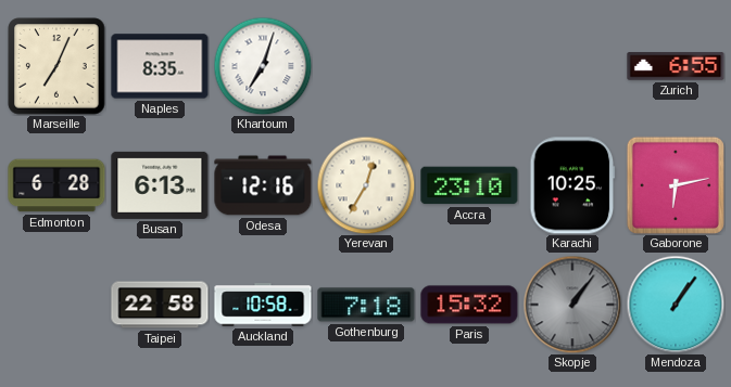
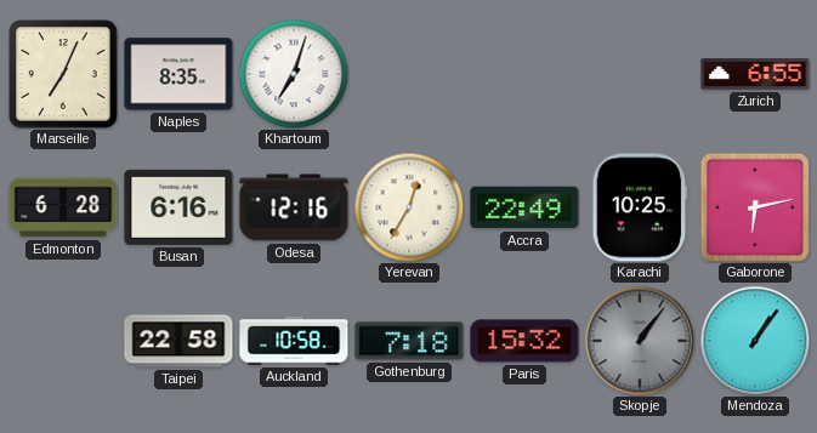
Busan: 6:13 -> 6:16
Accra: 23:10 -> 22:49
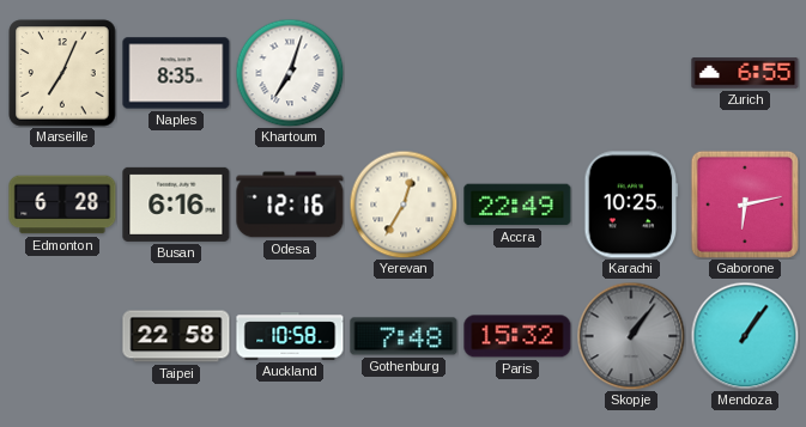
Gothenburg: 7:18 -> 7:48
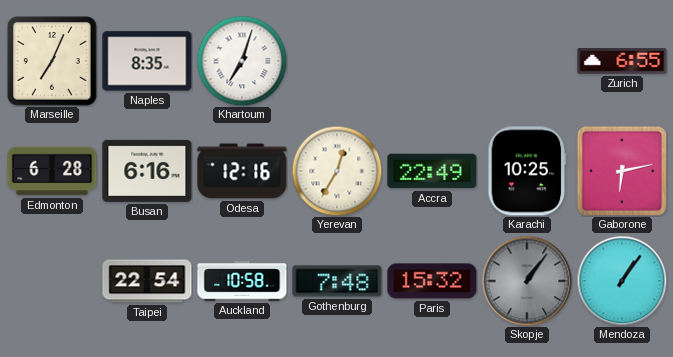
Taipei: 22:58 -> 22:54
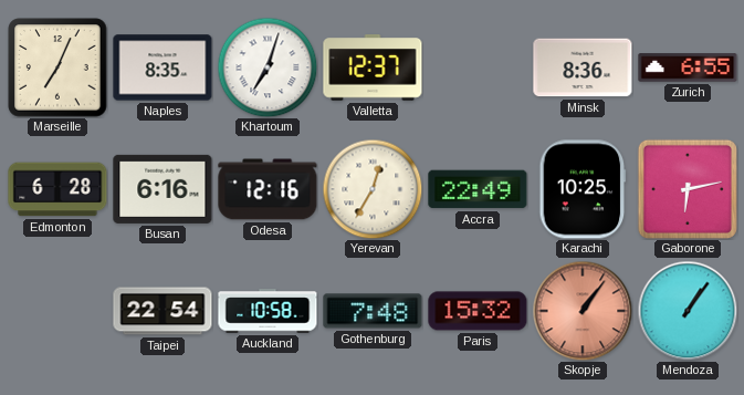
Valletta: none -> 12:37
Minsk: none -> 8:36
Skopje dial: grey -> salmon
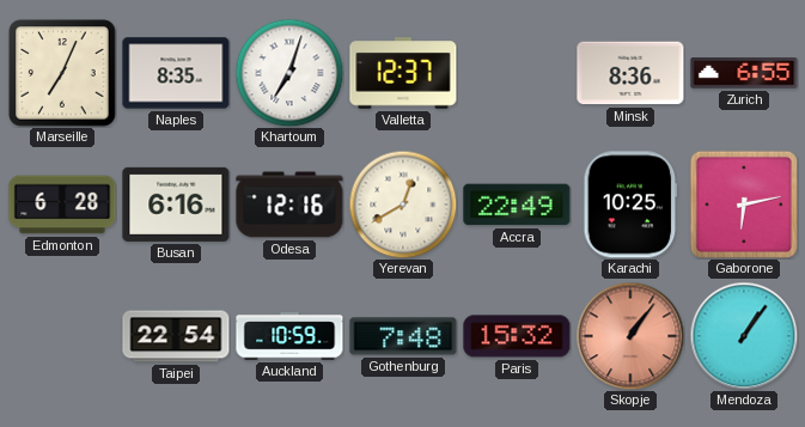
Yerevan: 12:35 -> 12:40
Auckland: 10:58 -> 10:59
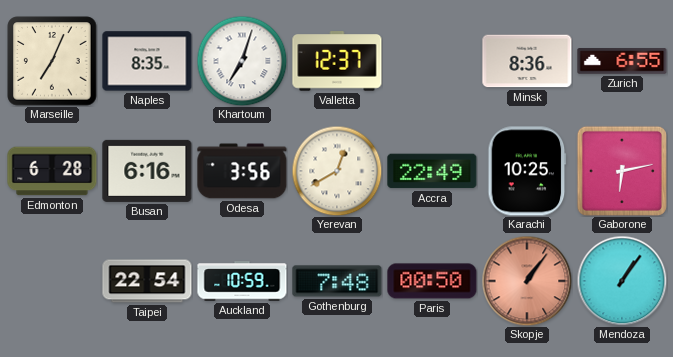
Odesa: 12:16 -> 3:56
Paris: 15:32 -> 00:50
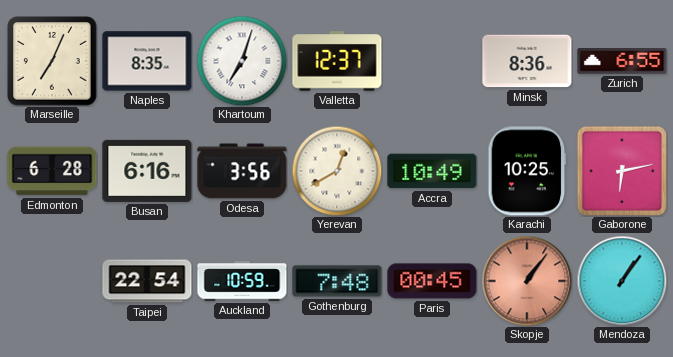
Accra: 22:49 -> 10:49
Paris: 00:50 -> 00:45
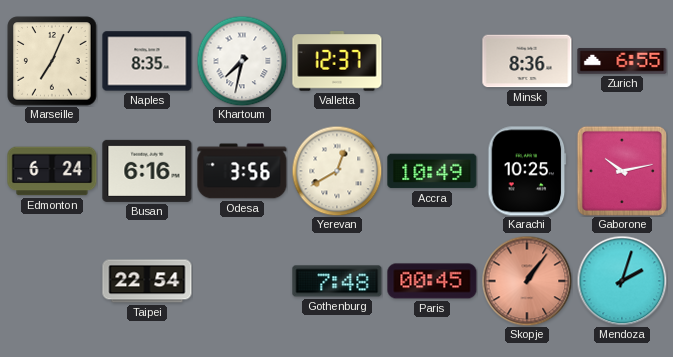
Khartoum: 7:03 -> 7:32
Edmonton: 6:28 -> 6:24
Gaborone: 6:13 -> 10:13
Auckland: 10:59 -> none
Mendoza: 1:06 -> 2:03
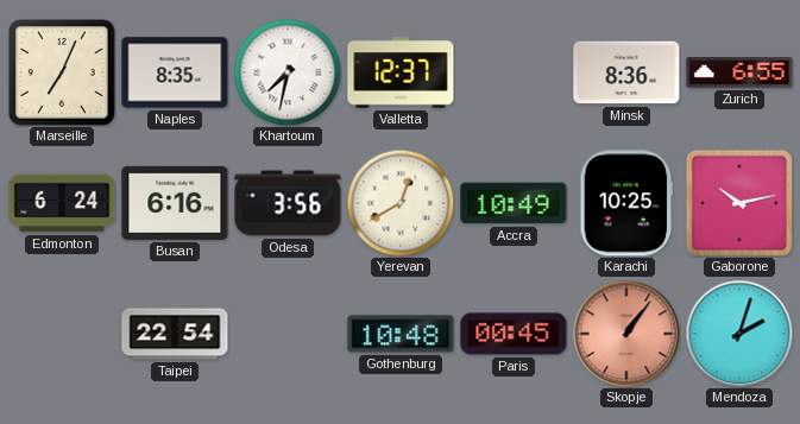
Gothenburg: 7:48 -> 10:48
